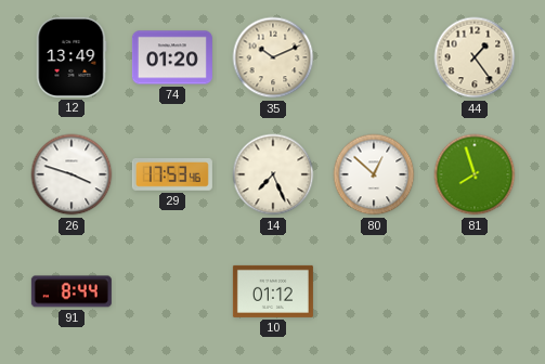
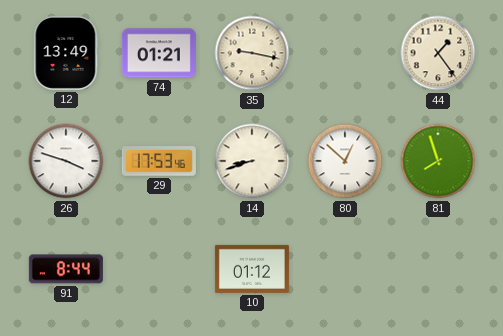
74: 01:20 -> 01:21
35: 10:11 -> 9:17
14: 7:26 -> 8:42
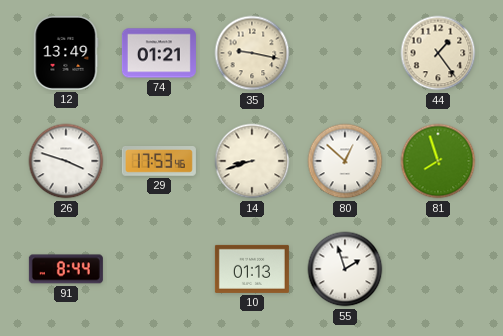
10: 01:12 -> 01:13
55: none -> 1:57
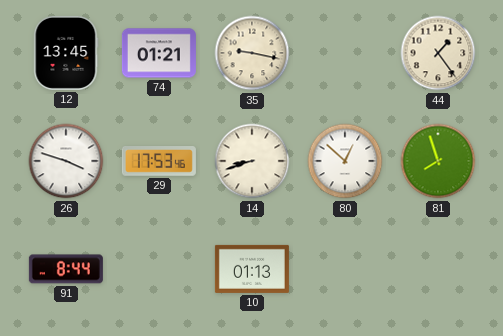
12: 13:49 -> 13:45
55: 1:57 -> none
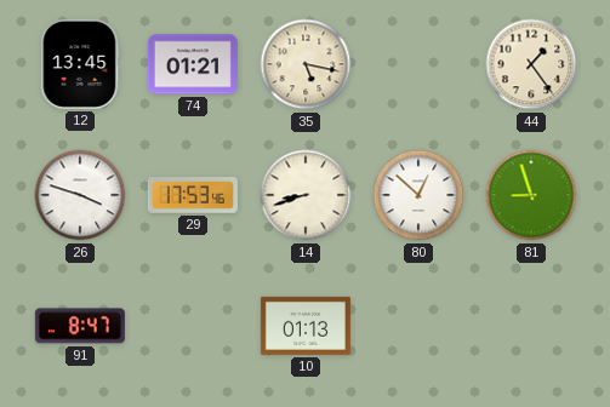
35: 9:17 -> 5:17
81: 7:57 -> 8:57
91: 8:44 -> 8:47
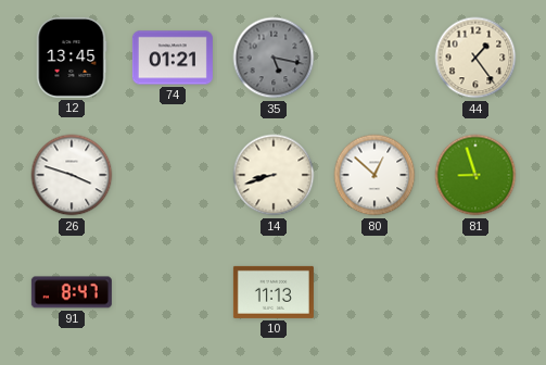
35 dial: cream -> grey
29: 17:53 -> none
10: 01:13 -> 11:13
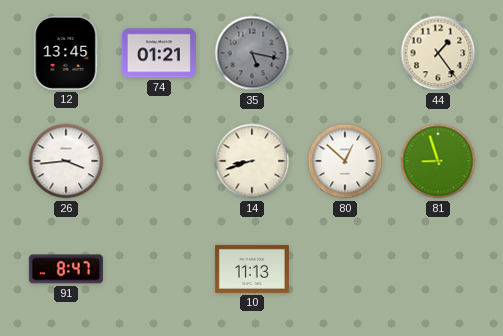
26: 3:48 -> 3:44
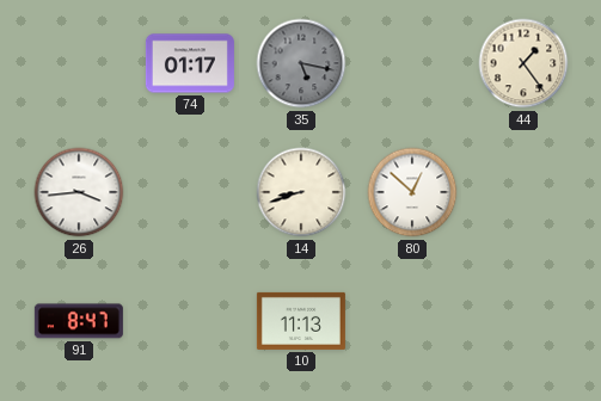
12: 13:45 -> none
74: 01:21 -> 01:17
81: 8:57 -> none
